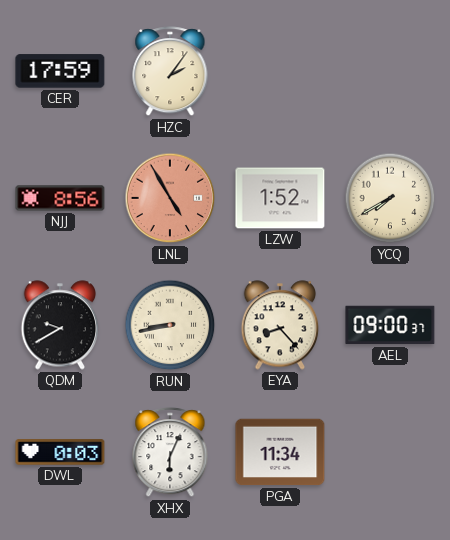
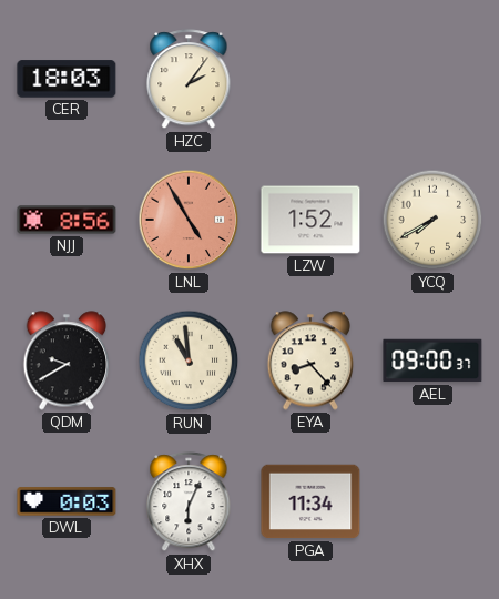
CER: 17:59 -> 18:03
RUN: 8:43 -> 10:59
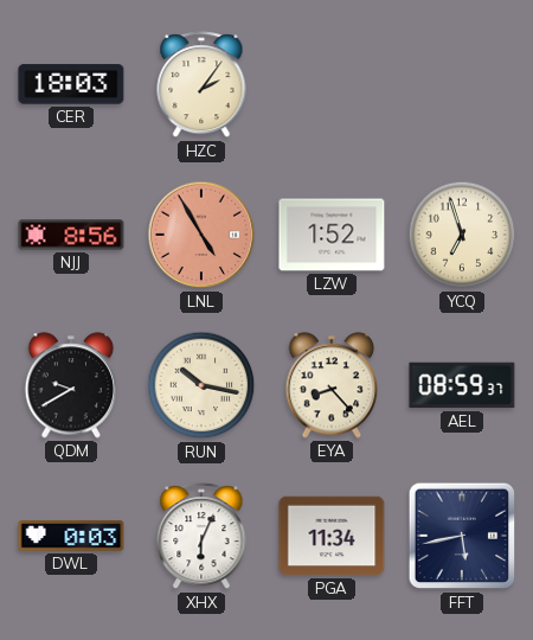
YCQ: 7:40 -> 6:57
RUN: 10:59 -> 10:17
AEL: 09:00 -> 08:59
FFT: none -> 5:43
